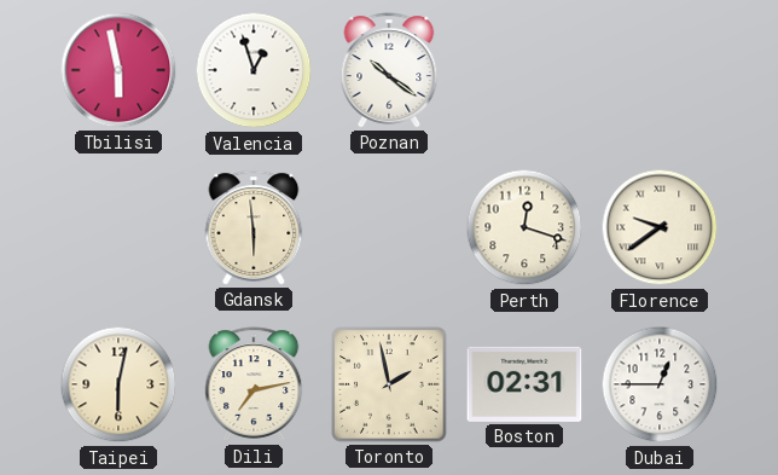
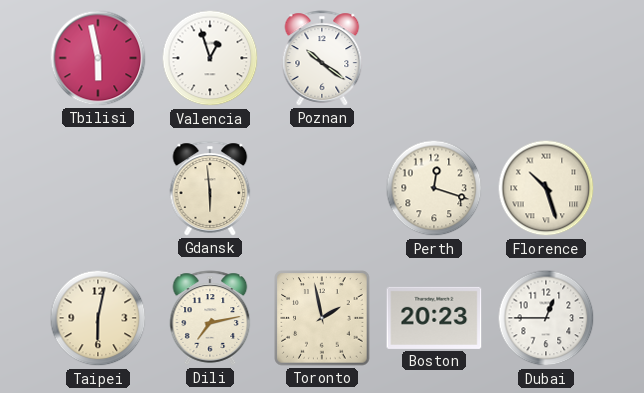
Florence: 9:39 -> 10:27
Boston: 02:31 -> 20:23
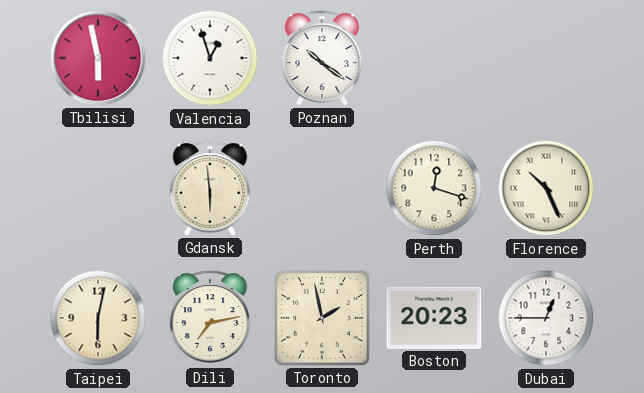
Florence: 10:27 -> 10:26
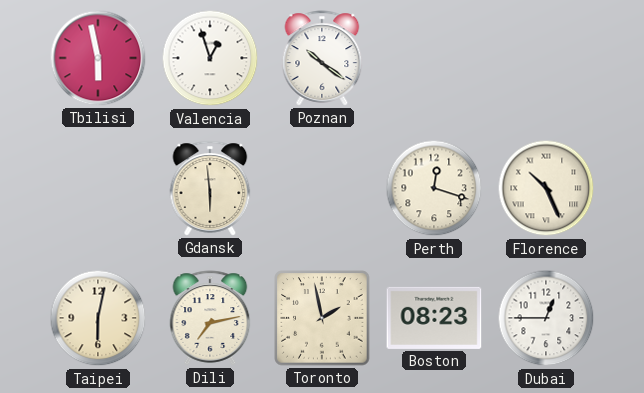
Boston: 20:23 -> 08:23
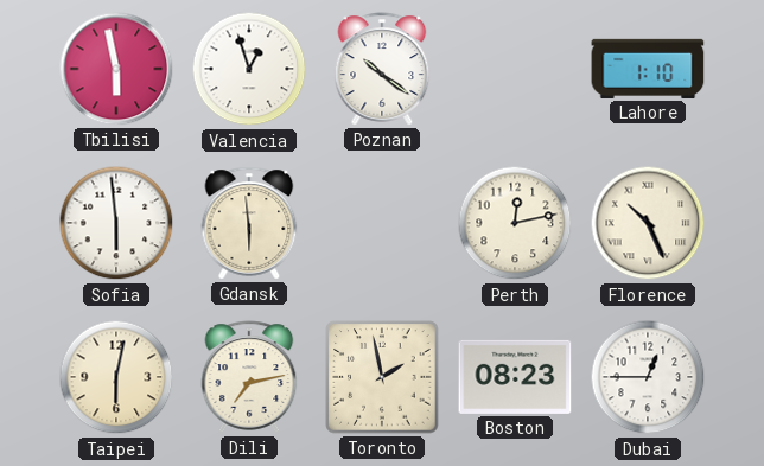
Lahore: none -> 1:10
Sofia: none -> 5:59
Perth: 12:18 -> 12:13
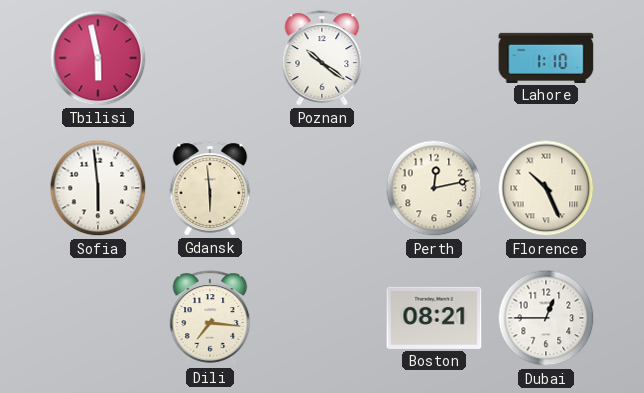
Valencia: 12:57 -> none
Taipei: 6:02 -> none
Dili: 7:13 -> 7:16
Toronto: 1:58 -> none
Boston: 08:23 -> 08:21
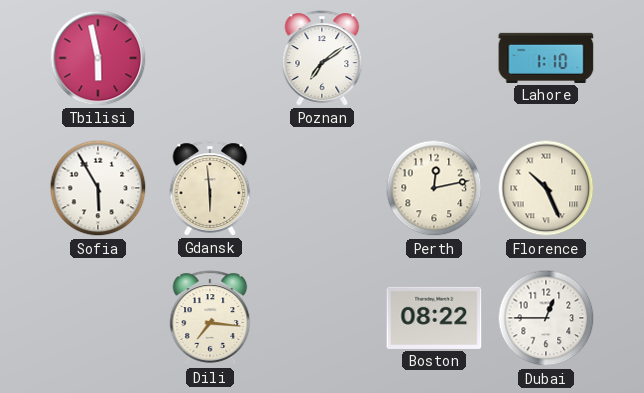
Poznan: 10:21 -> 7:09
Sofia: 5:59 -> 5:55
Boston: 08:21 -> 08:22
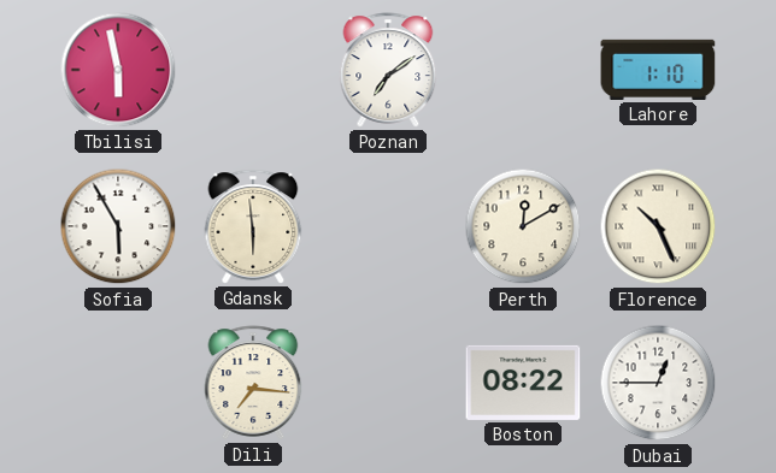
Perth: 12:13 -> 12:10
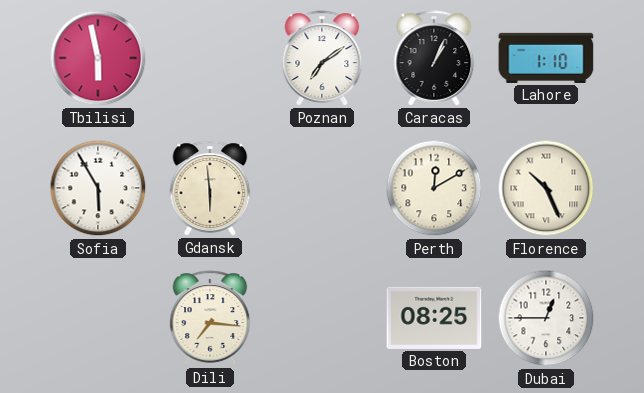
Caracas: none -> 1:04
Boston: 08:22 -> 08:25
